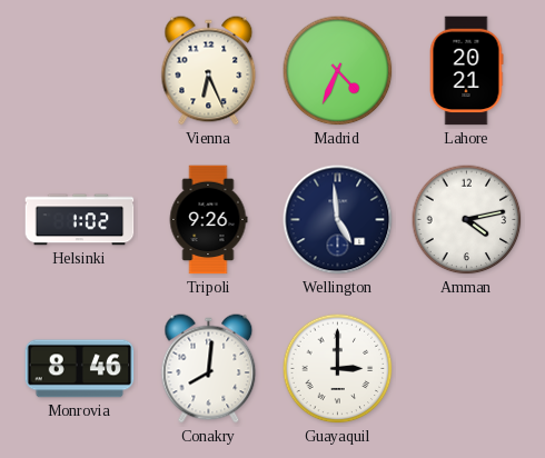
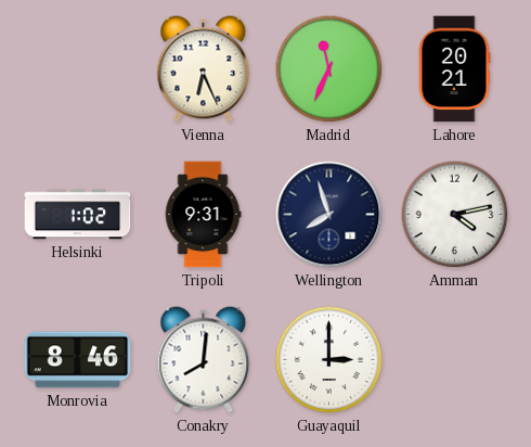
Madrid: 4:34 -> 11:34
Tripoli: 9:26 -> 9:31
Wellington: 4:59 -> 7:57
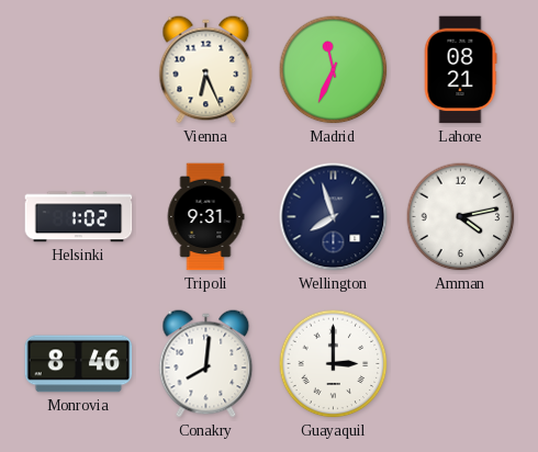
Lahore: 20:21 -> 08:21
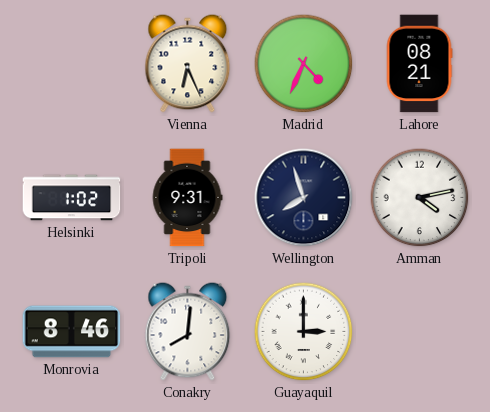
Madrid: 11:34 -> 4:34
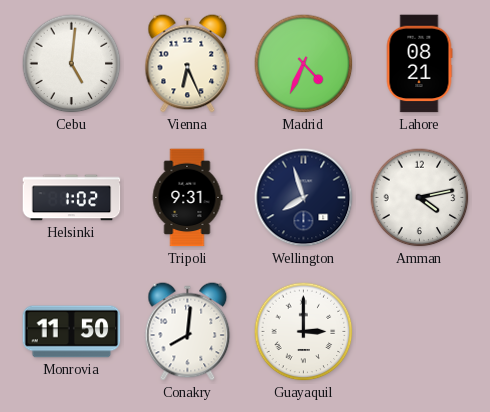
Cebu: none -> 5:01
Monrovia: 8:46 -> 11:50
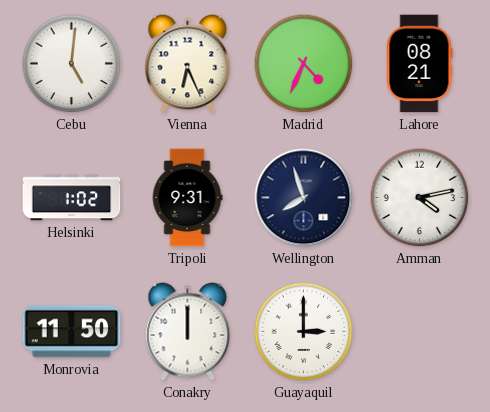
Conakry: 8:01 -> 12:00
